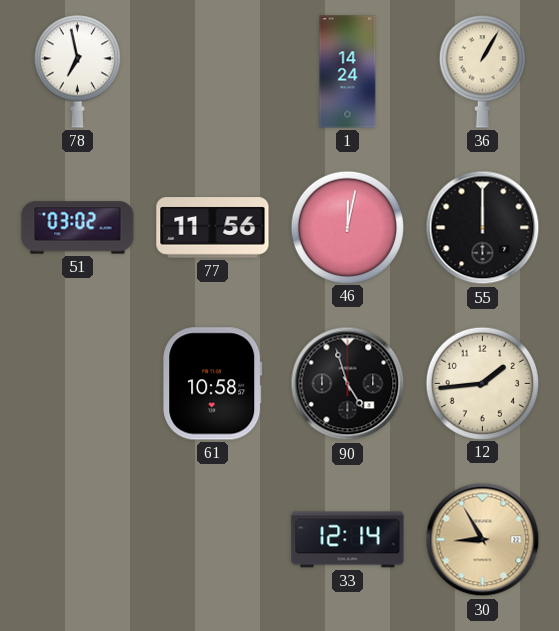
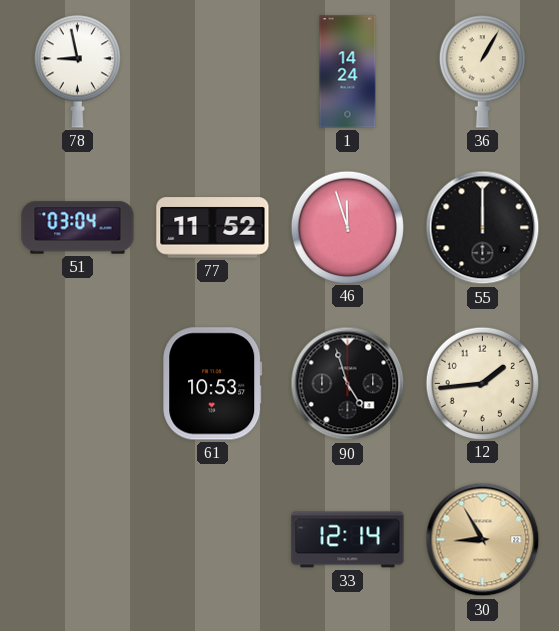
78: 6:58 -> 8:58
51: 03:02 -> 03:04
77: 11:56 -> 11:52
46: 12:02 -> 11:57
61: 10:58 -> 10:53
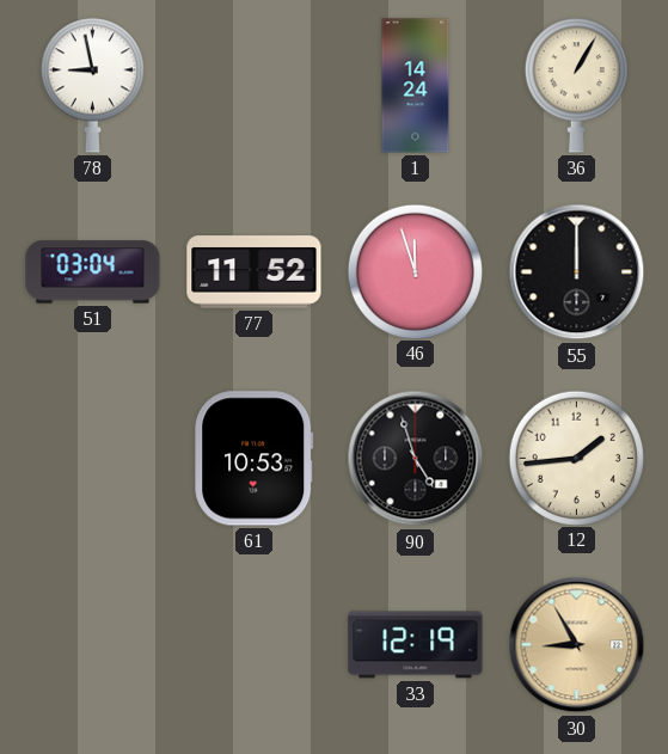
33: 12:14 -> 12:19
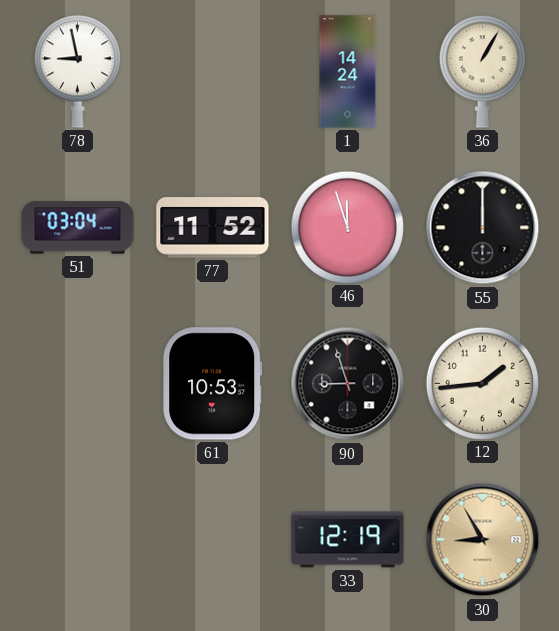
90: 4:57 -> 8:57
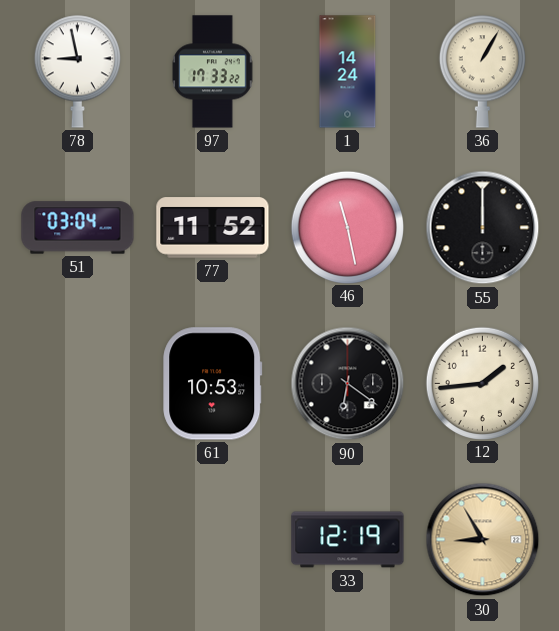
97: none -> 17:33
46: 11:57 -> 11:28
90: 8:57 -> 6:21
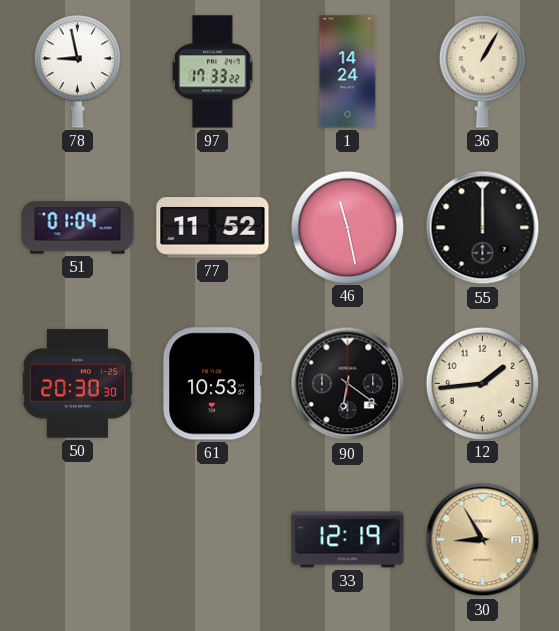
51: 03:04 -> 01:04
50: none -> 20:30
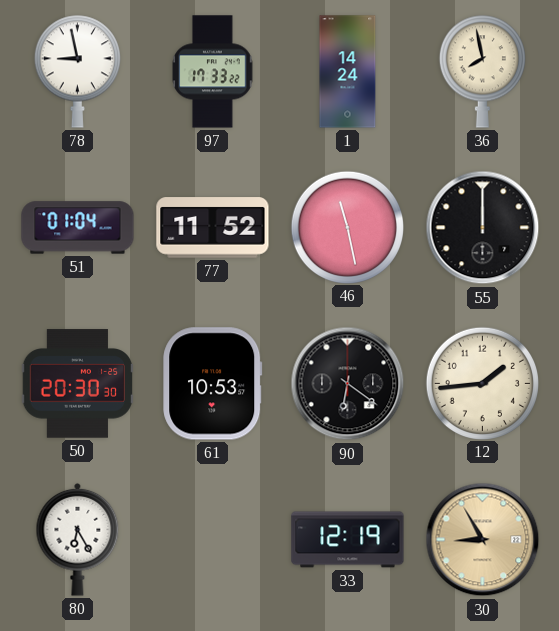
36: 1:05 -> 7:58
80: none -> 6:25
